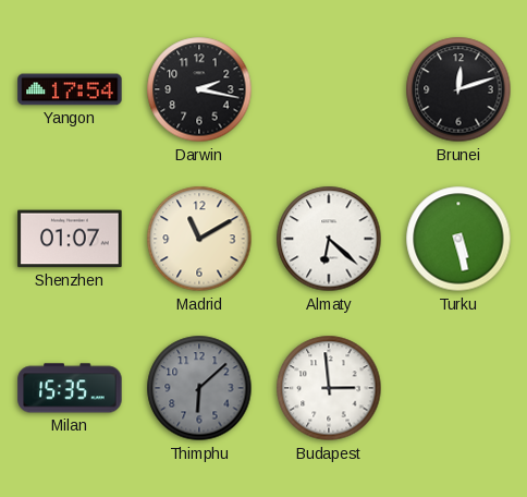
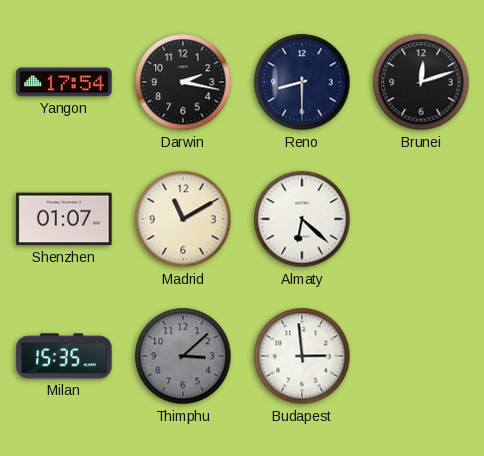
Reno: none -> 8:30
Turku: 5:28 -> none
Thimphu: 6:08 -> 3:08
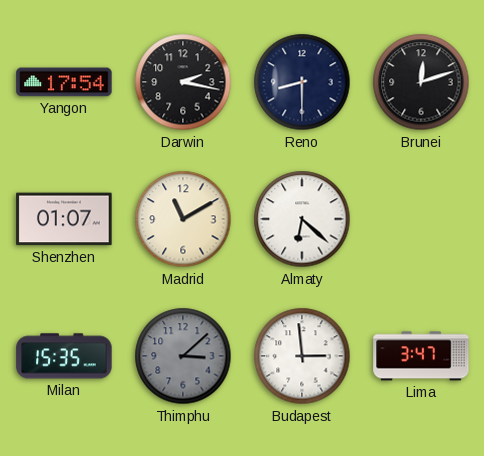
Lima: none -> 3:47
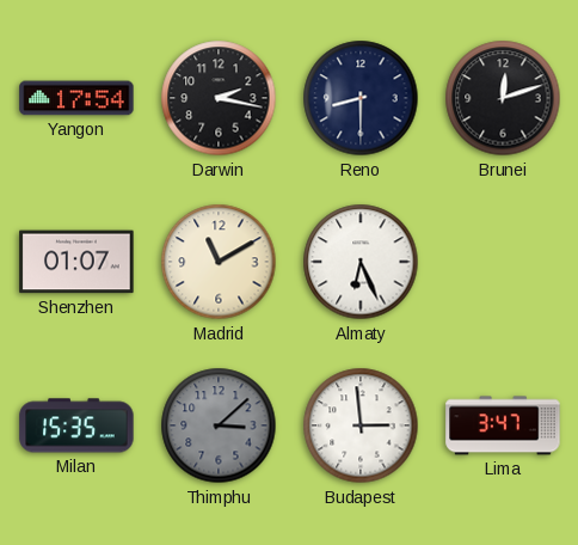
Almaty: 6:22 -> 6:26
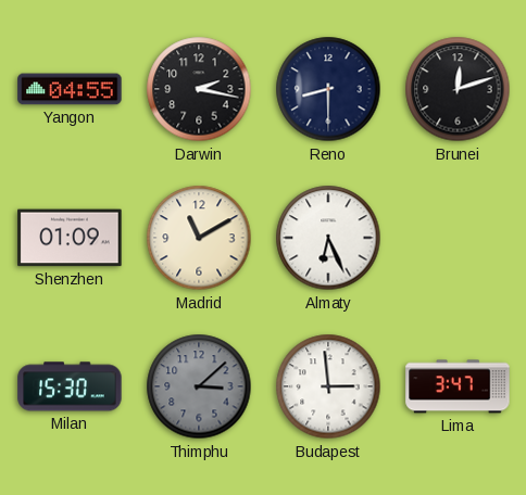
Yangon: 17:54 -> 04:55
Shenzhen: 01:07 -> 01:09
Milan: 15:35 -> 15:30
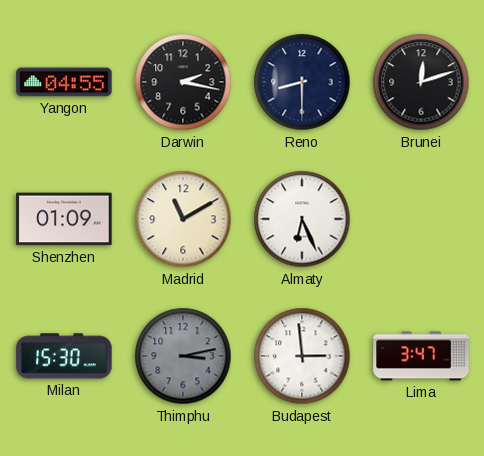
Thimphu: 3:08 -> 3:13
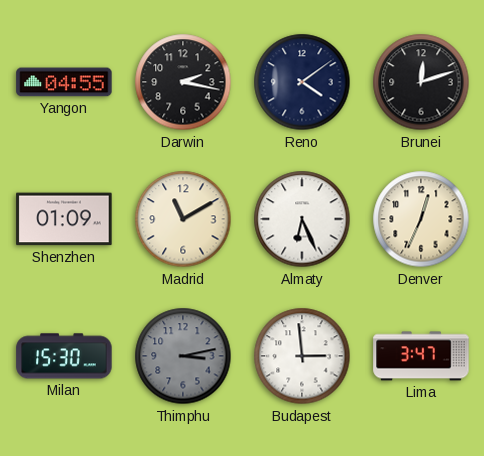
Reno: 8:30 -> 4:09
Denver: none -> 12:34
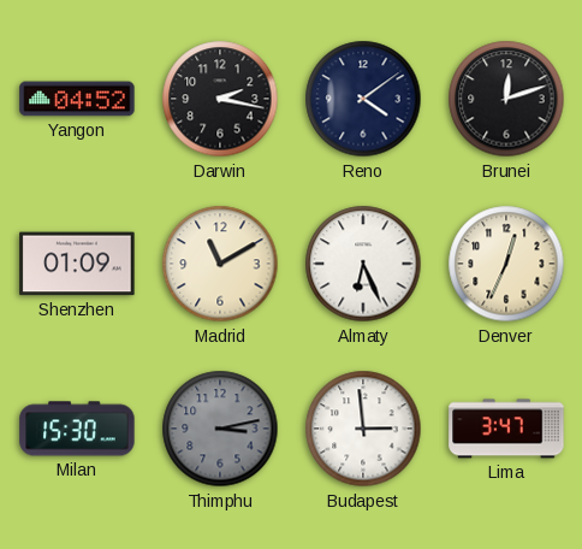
Yangon: 04:55 -> 04:52
